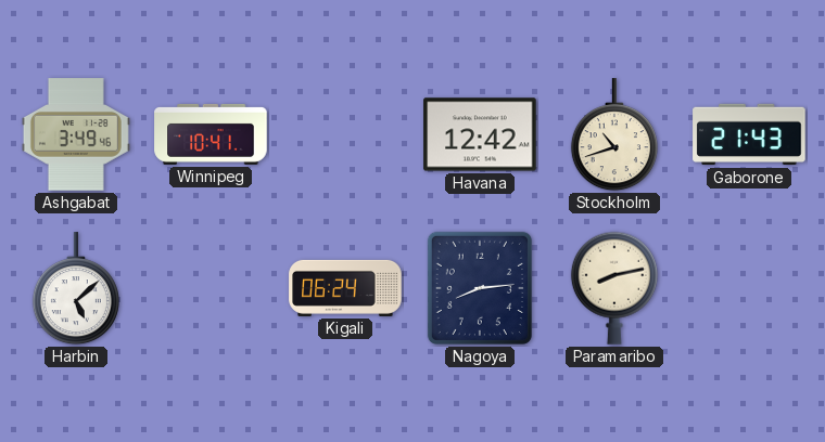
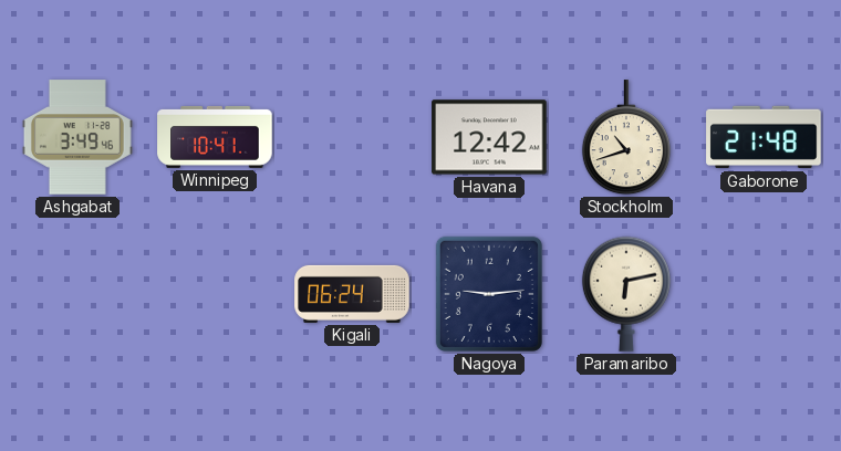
Gaborone: 21:43 -> 21:48
Harbin: 5:08 -> none
Nagoya: 8:14 -> 9:14
Paramaribo: 8:13 -> 6:13
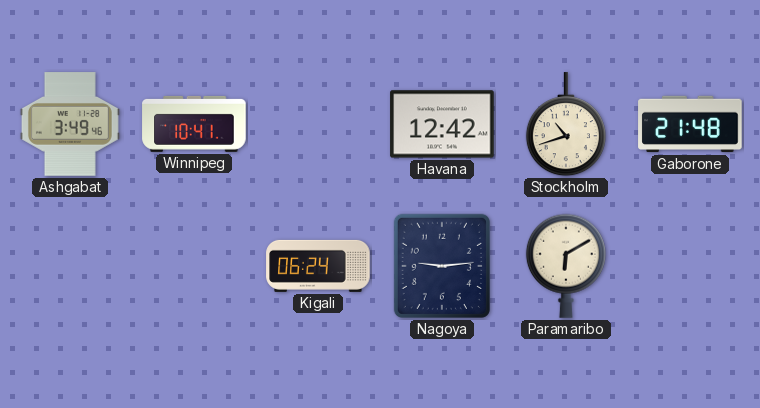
Paramaribo: 6:13 -> 6:10
